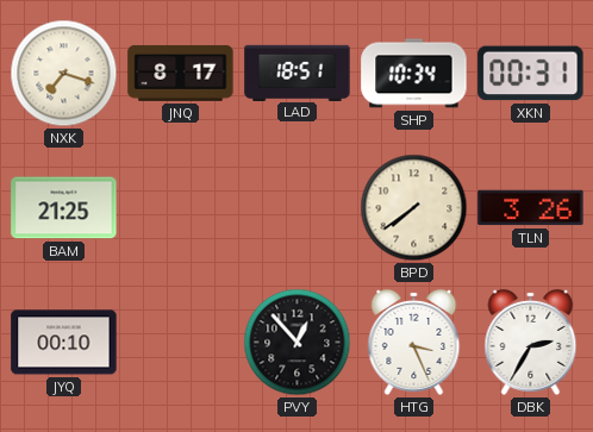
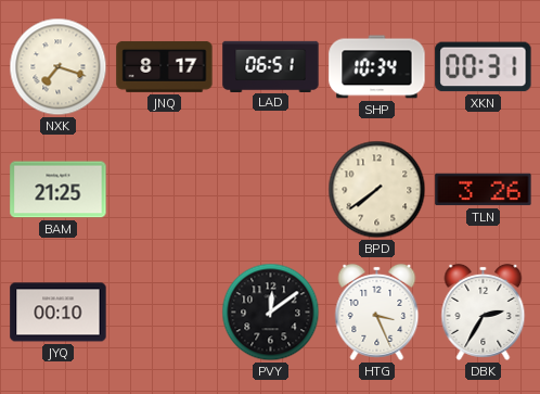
LAD: 18:51 -> 06:51
PVY: 12:53 -> 12:09
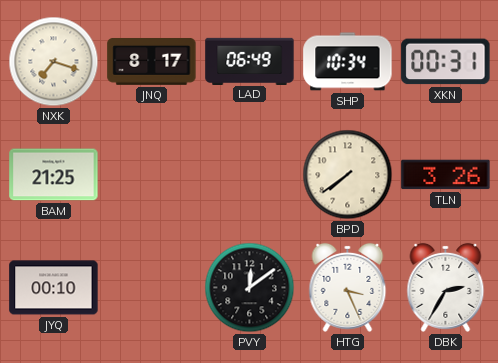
LAD: 06:51 -> 06:49
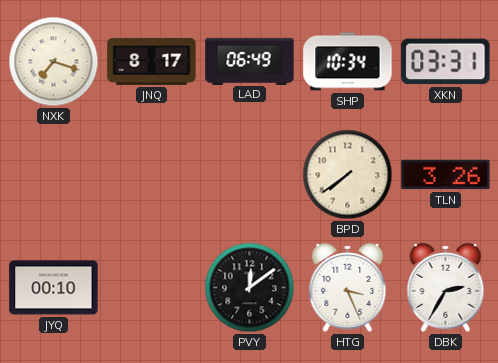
XKN: 00:31 -> 03:31
BAM: 21:25 -> none
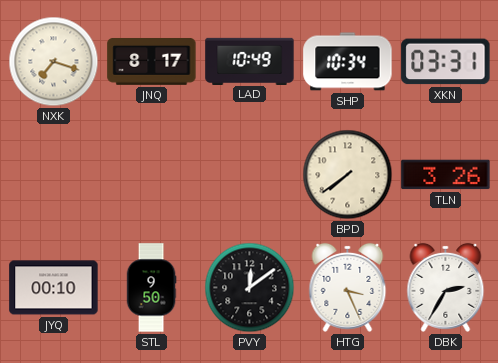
LAD: 06:49 -> 10:49
STL: none -> 9:50
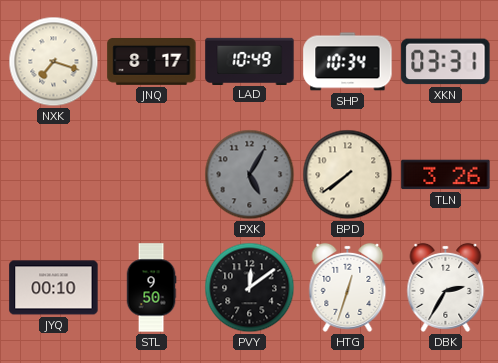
PXK: none -> 5:05
HTG: 3:26 -> 12:33
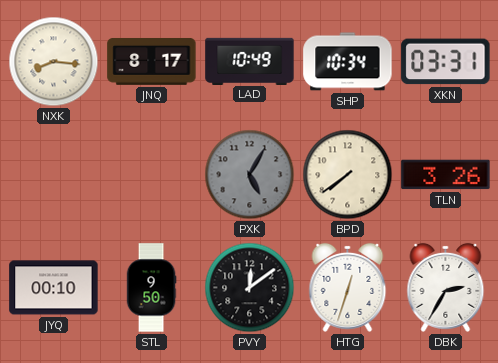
NXK: 7:18 -> 8:16
